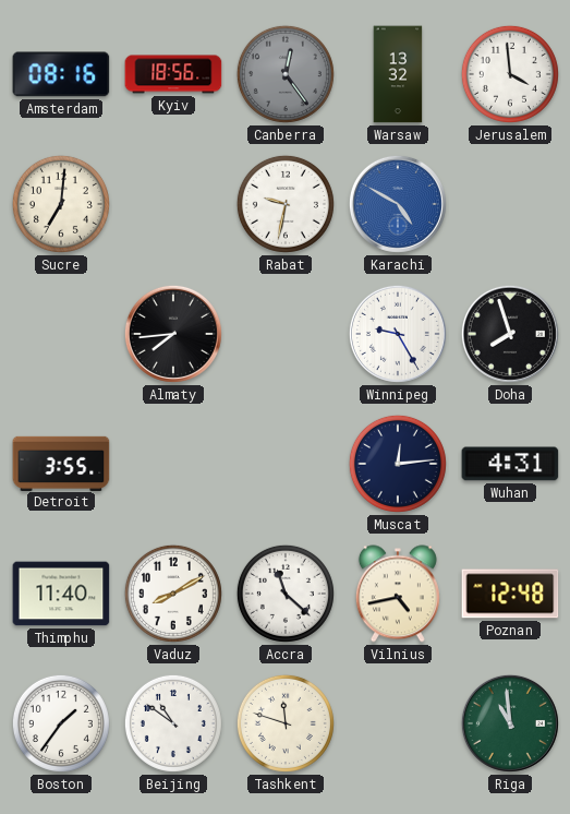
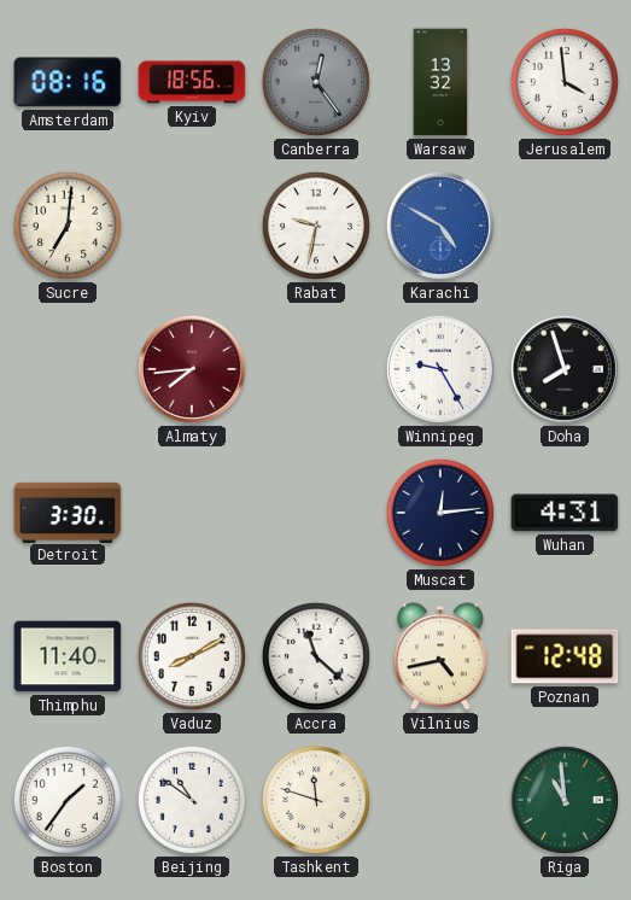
Almaty dial: black -> burgundy
Detroit: 3:55 -> 3:30
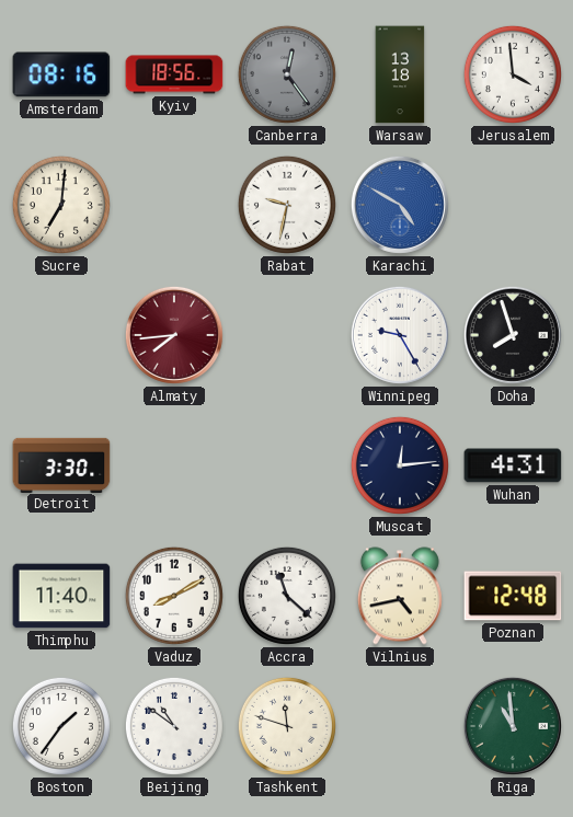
Warsaw: 13:32 -> 13:18
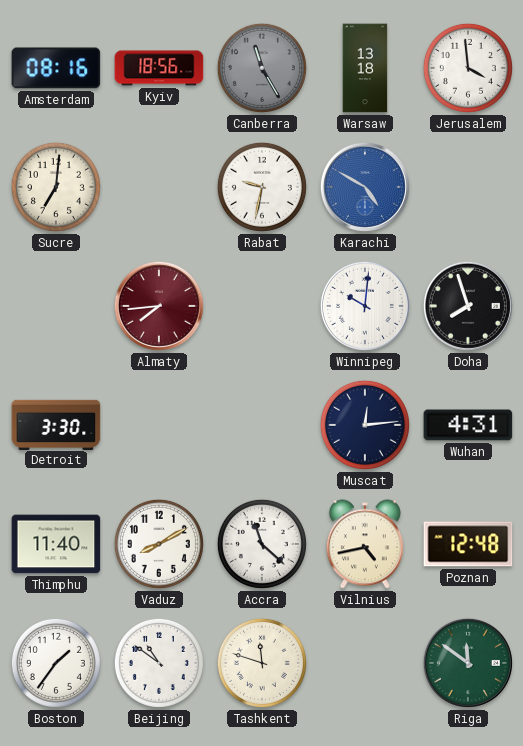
Canberra: 12:24 -> 11:25
Winnipeg: 9:25 -> 10:01
Riga: 10:59 -> 11:51
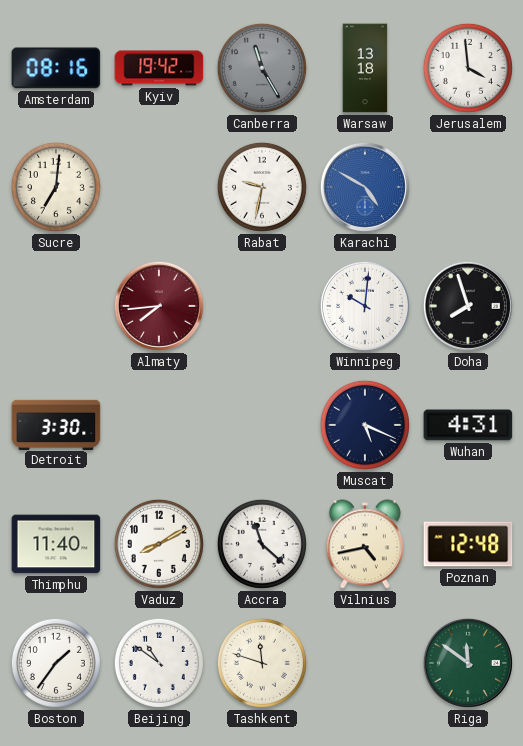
Kyiv: 18:56 -> 19:42
Muscat: 12:14 -> 5:19
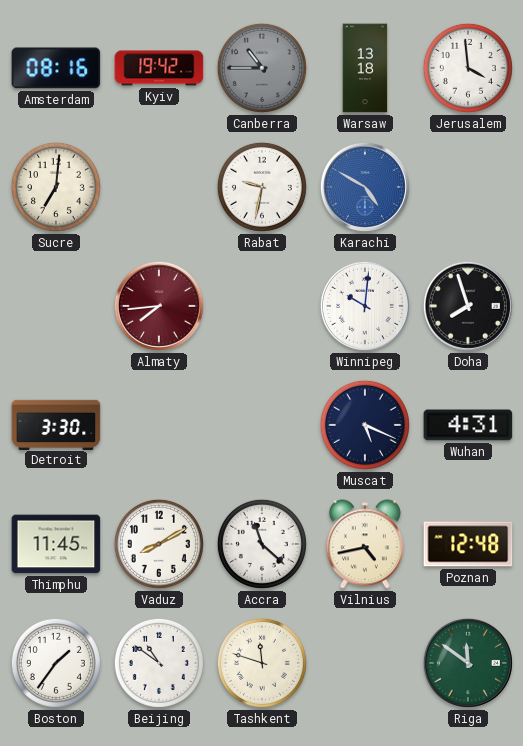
Canberra: 11:25 -> 10:45
Thimphu: 11:40 -> 11:45
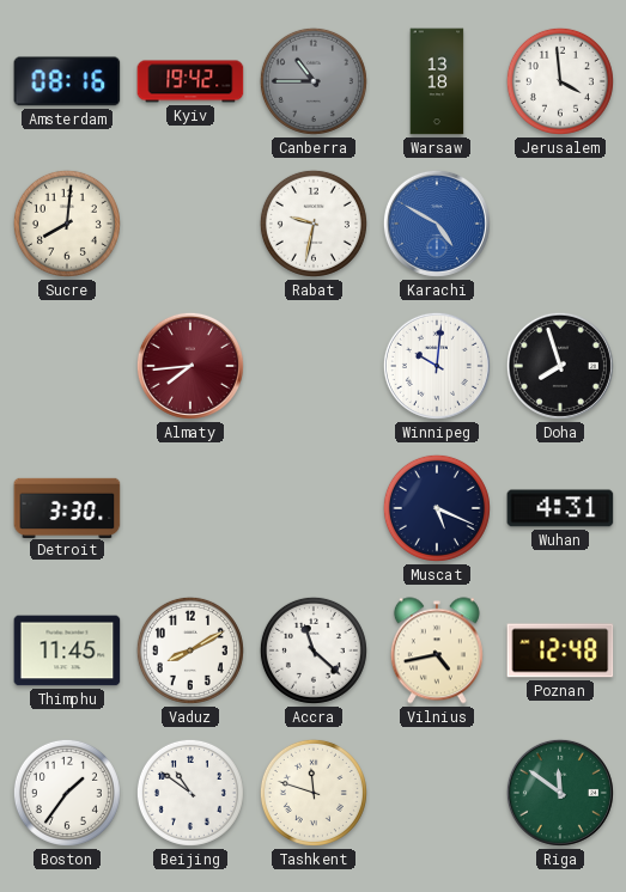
Sucre: 7:01 -> 8:01
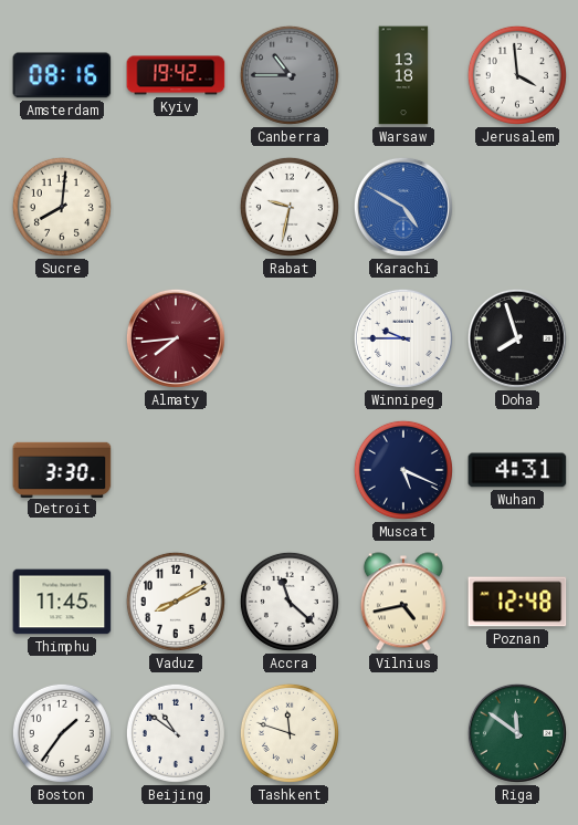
Winnipeg: 10:01 -> 9:45
